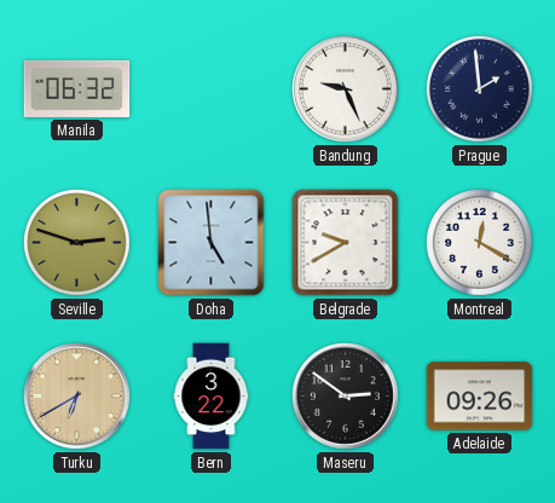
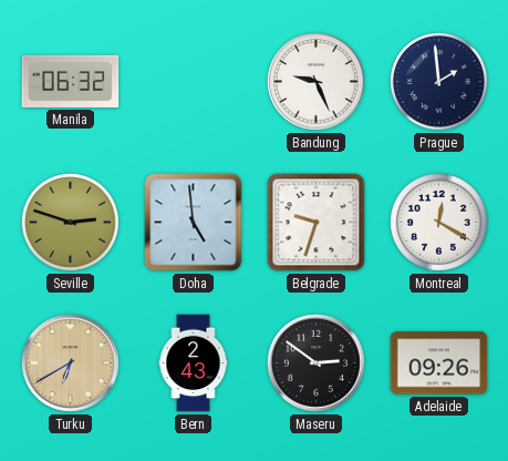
Belgrade: 9:40 -> 9:33
Bern: 3:22 -> 2:43
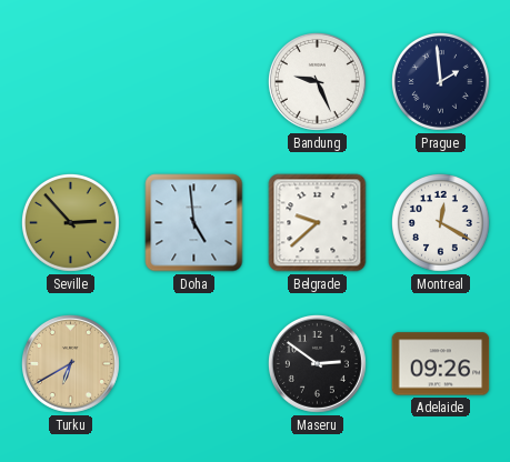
Manila: 06:32 -> none
Seville: 2:48 -> 2:53
Belgrade: 9:33 -> 9:38
Bern: 2:43 -> none
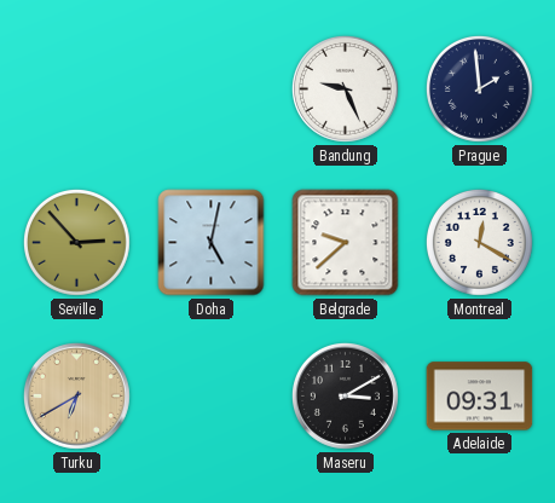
Doha: 4:59 -> 5:02
Maseru: 2:51 -> 3:10
Adelaide: 09:26 -> 09:31
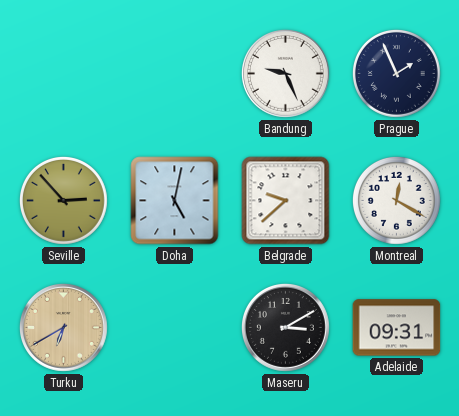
Prague: 1:59 -> 1:56
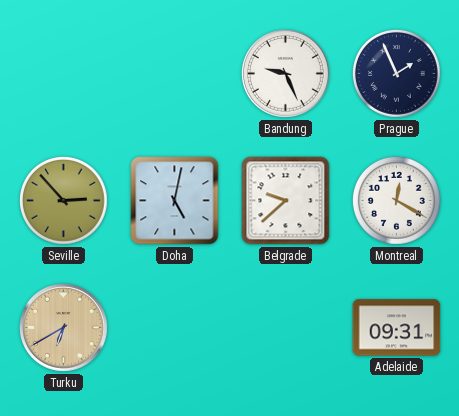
Maseru: 3:10 -> none
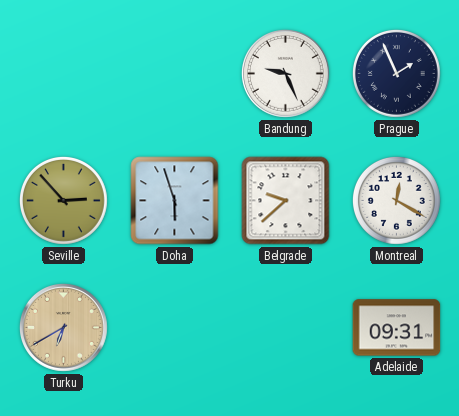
Doha: 5:02 -> 5:57
